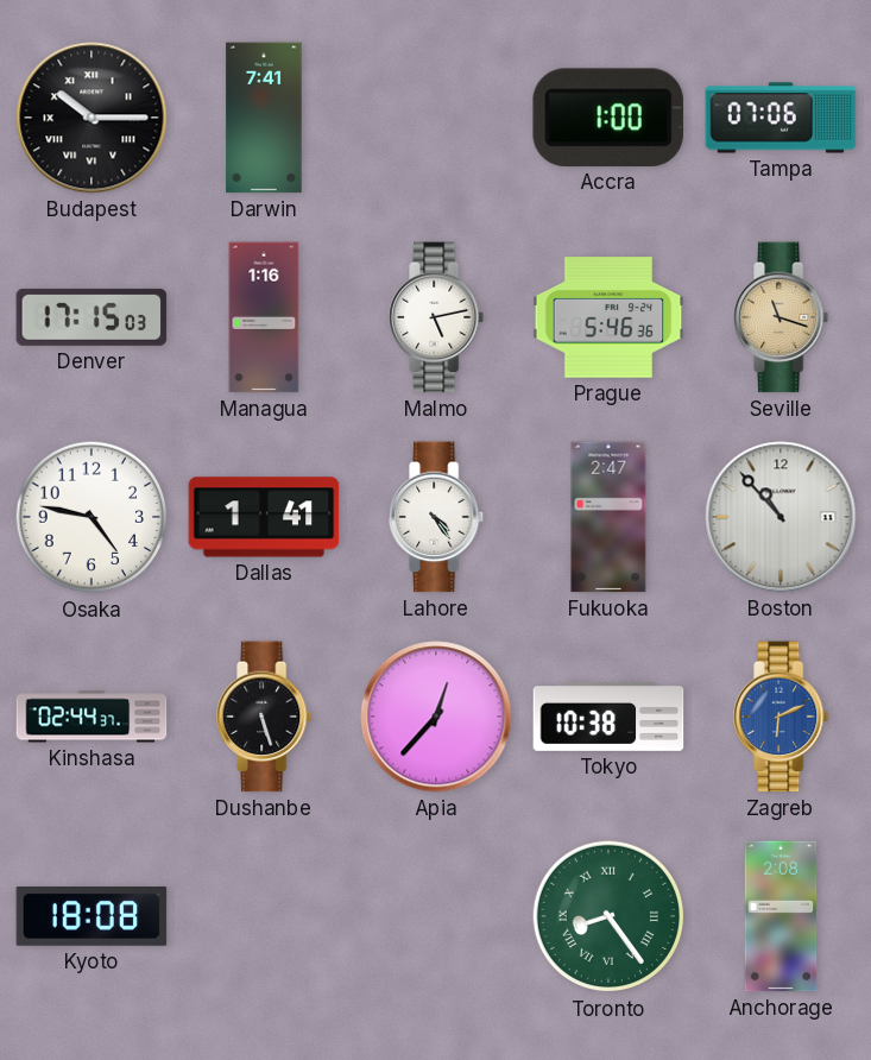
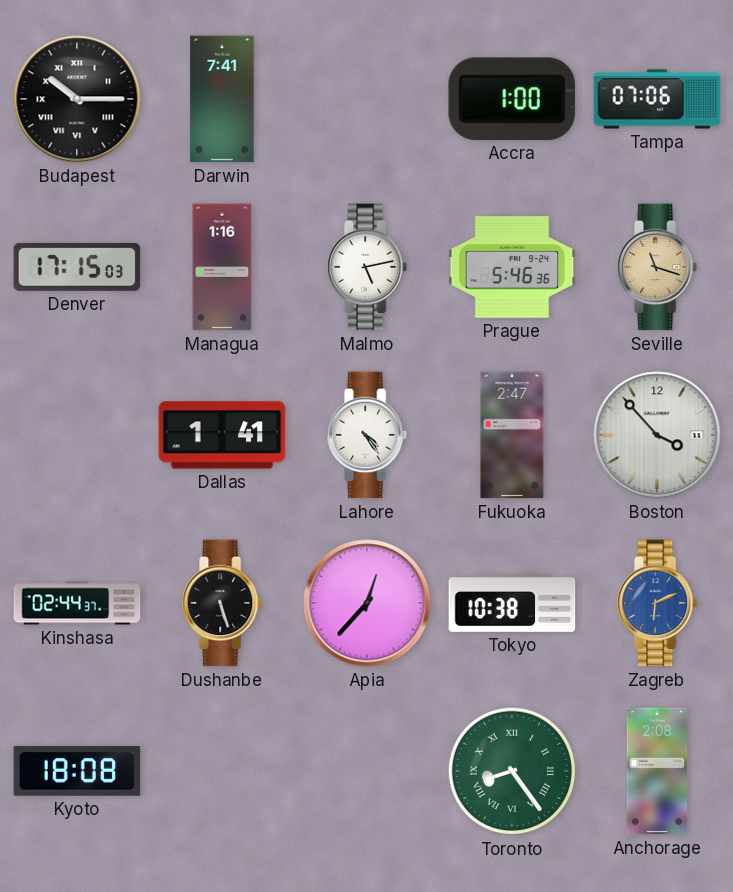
Osaka: 4:47 -> none
Boston: 10:53 -> 3:53
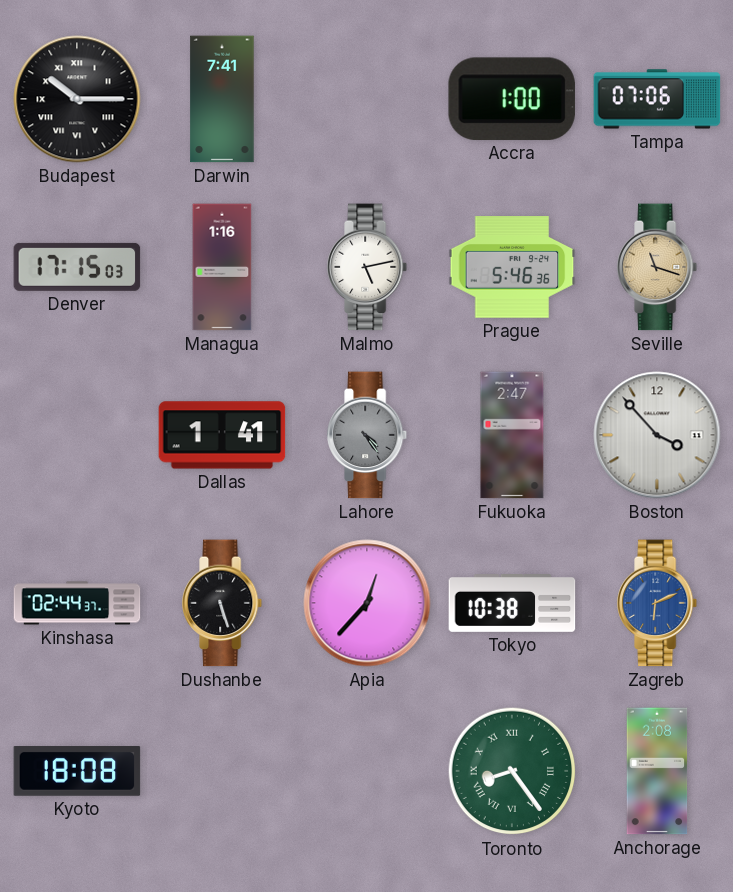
Lahore dial: white -> grey
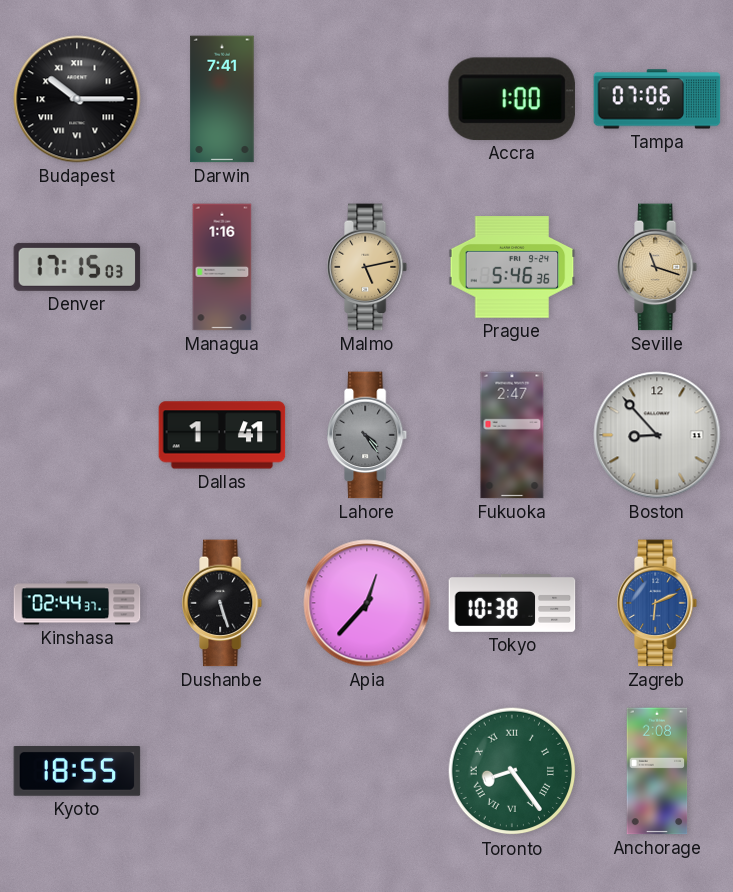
Malmo dial: white -> champagne
Boston: 3:53 -> 8:53
Kyoto: 18:08 -> 18:55
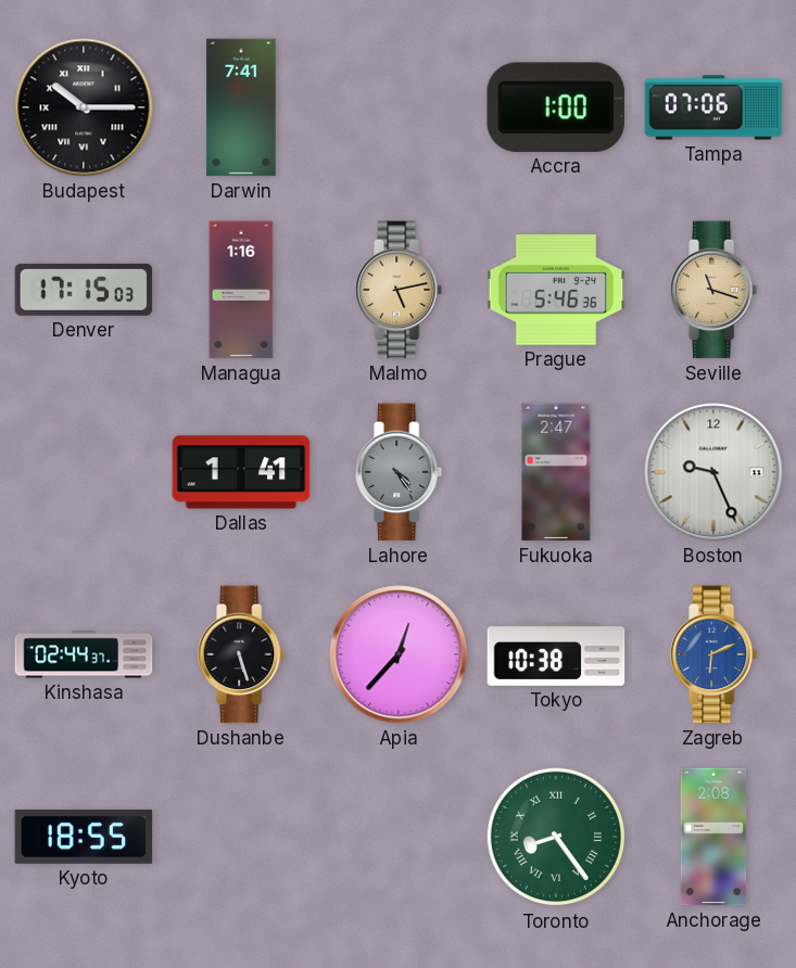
Boston: 8:53 -> 9:26
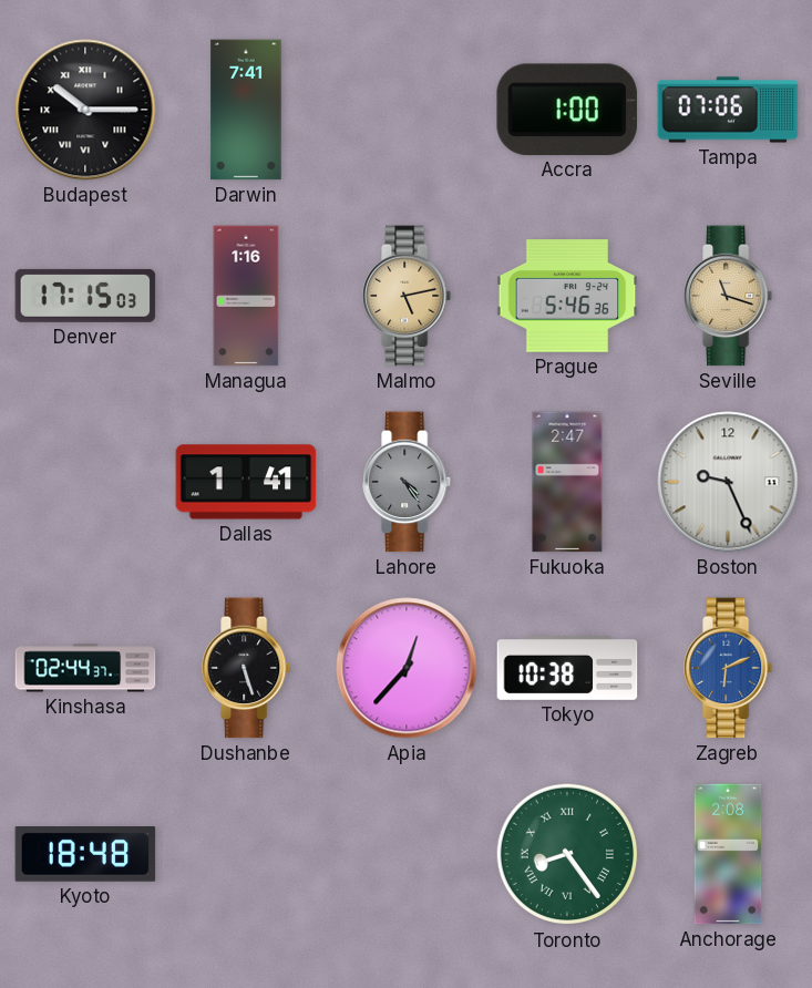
Kyoto: 18:55 -> 18:48
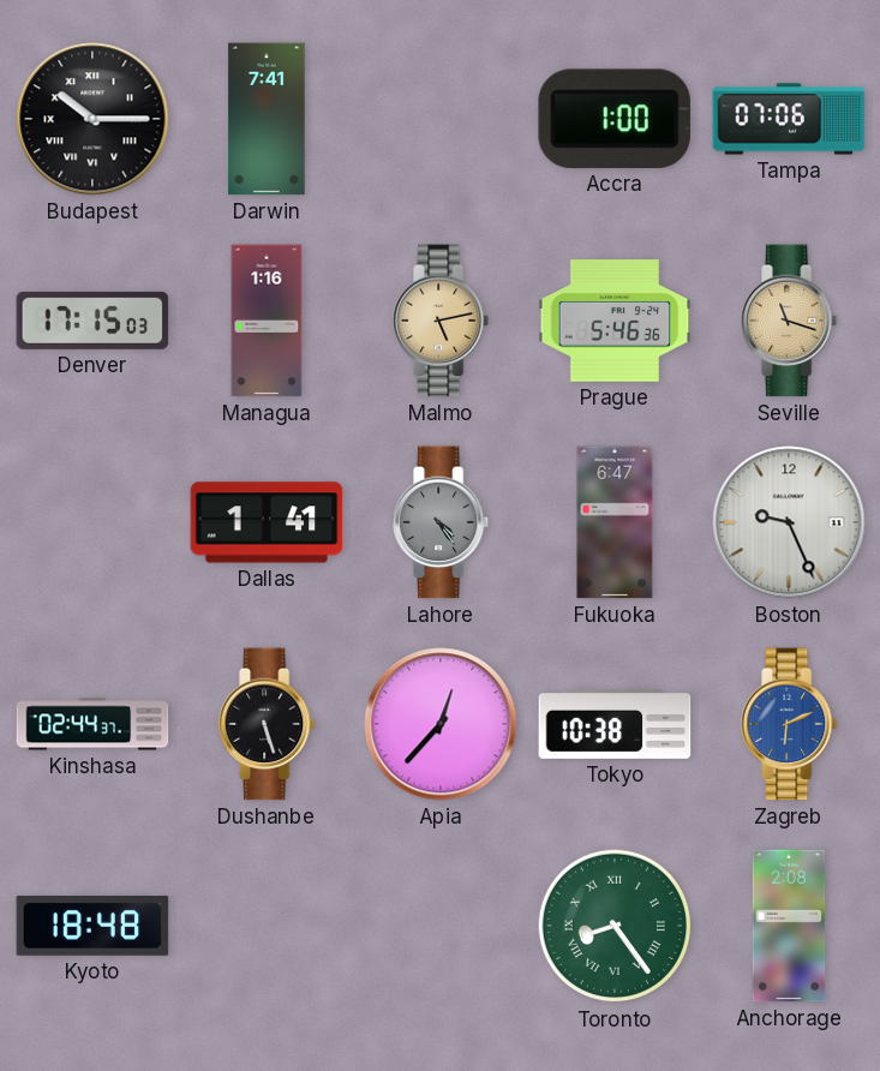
Fukuoka: 2:47 -> 6:47
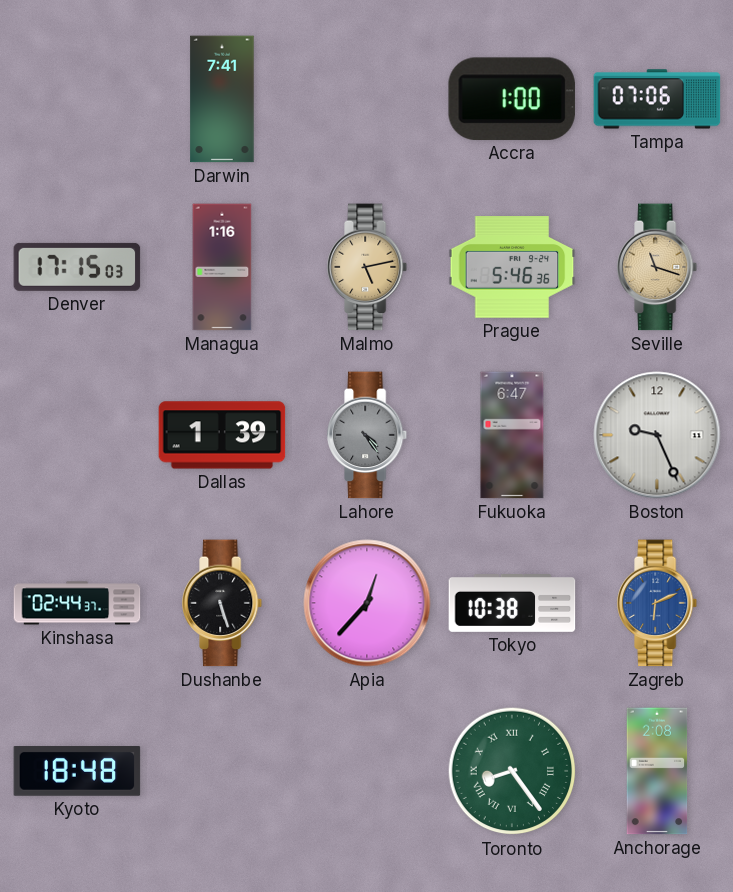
Budapest: 10:15 -> none
Dallas: 1:41 -> 1:39
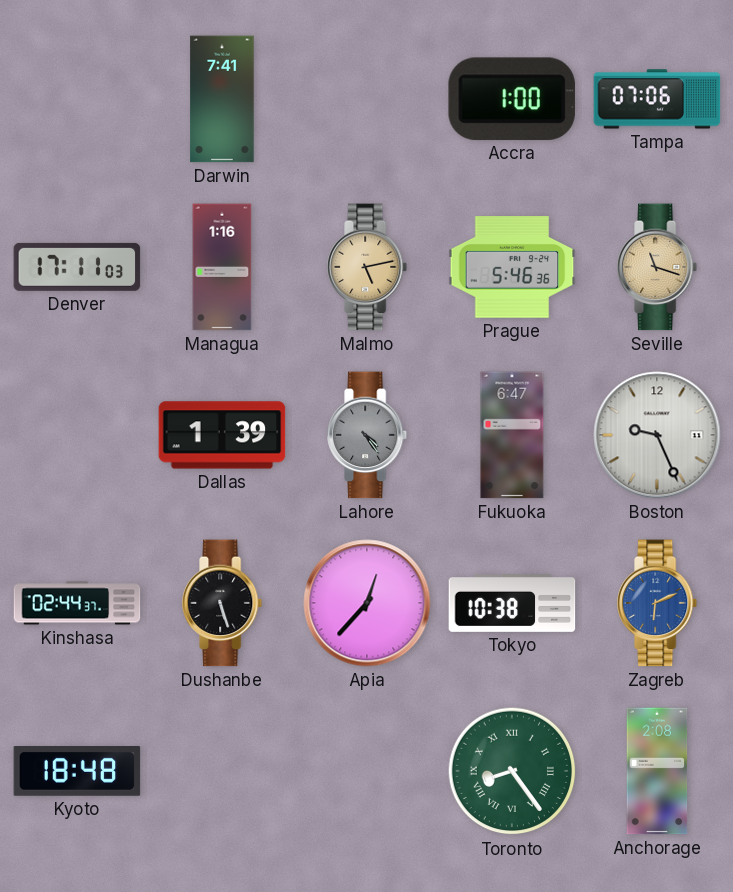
Denver: 17:15 -> 17:11
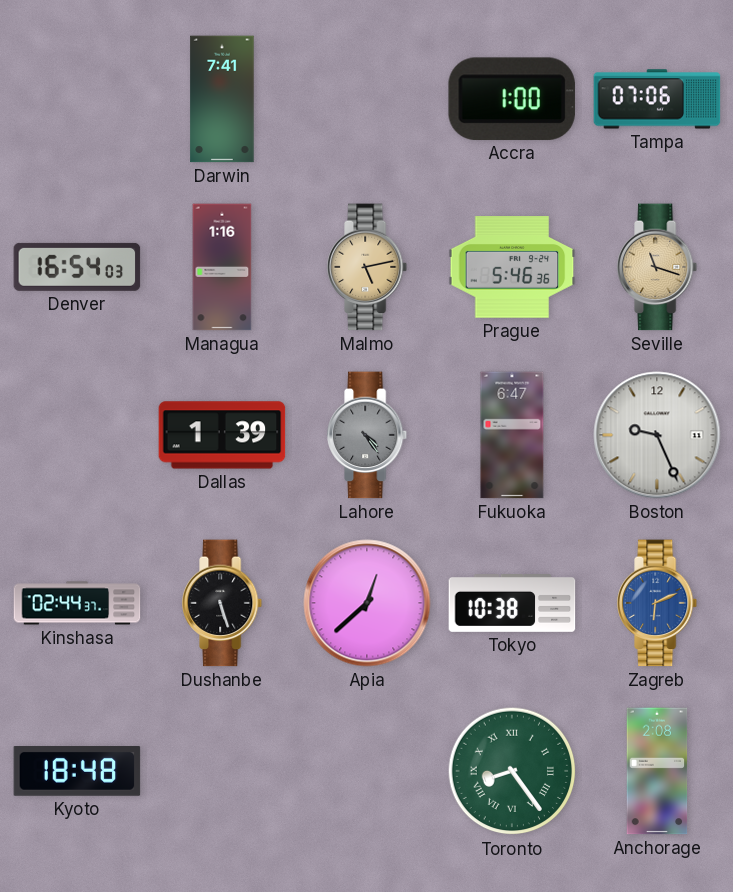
Denver: 17:11 -> 16:54
Apia: 12:37 -> 12:38
